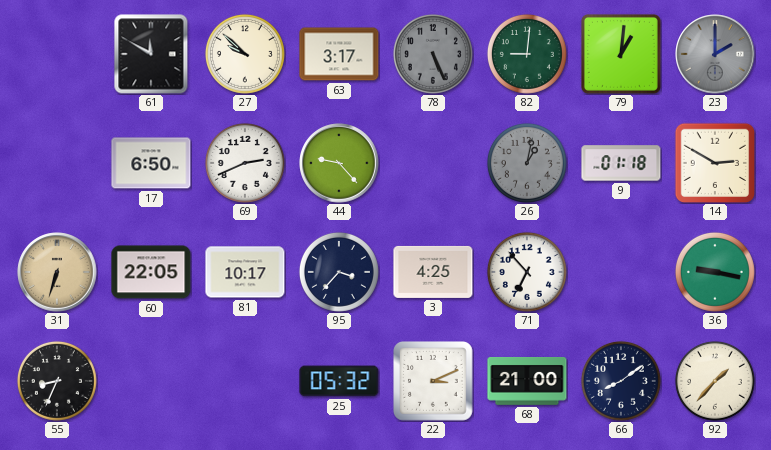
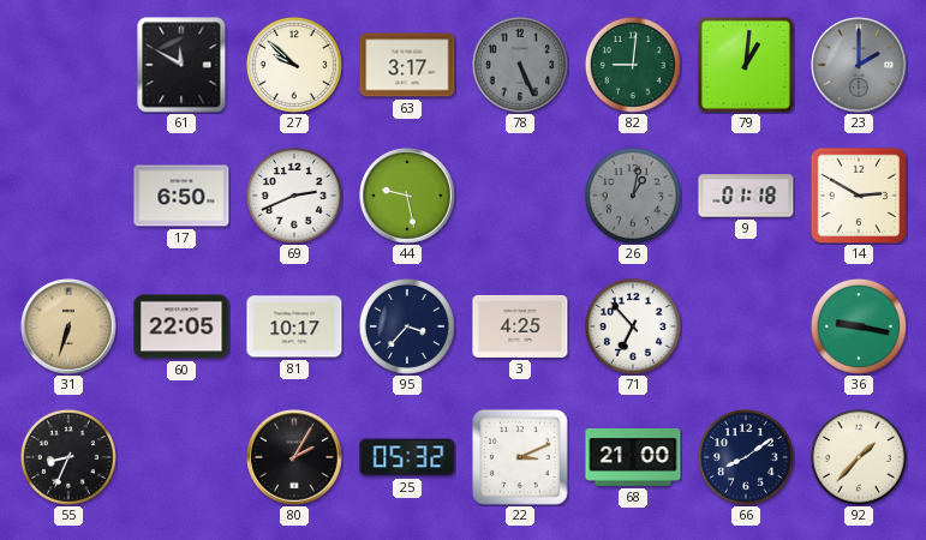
44: 9:23 -> 9:28
80: none -> 2:05
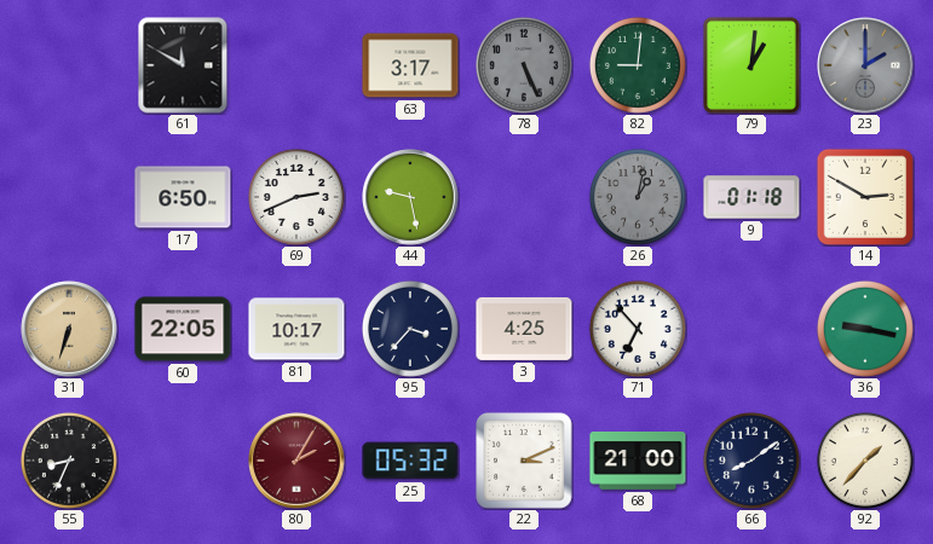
27: 9:52 -> none
80 dial: black -> burgundy
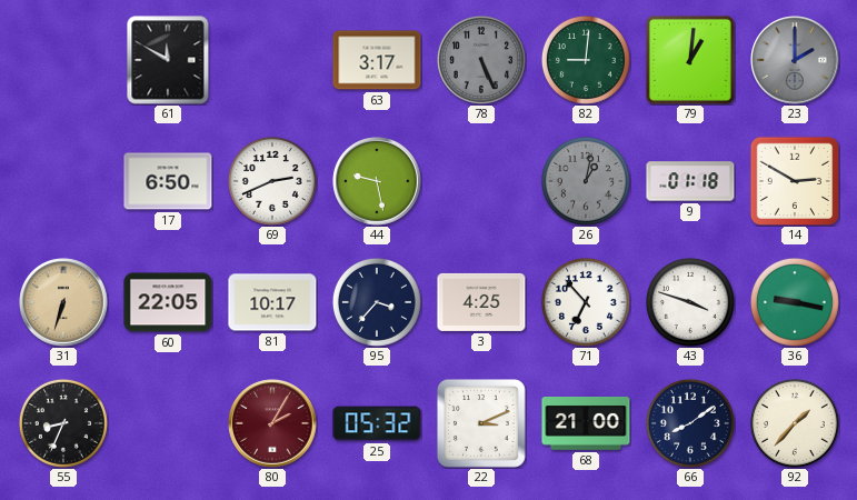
43: none -> 3:48
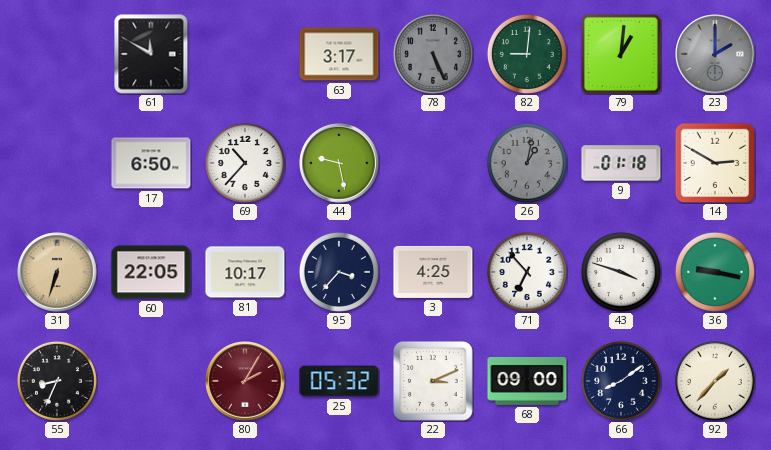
69: 2:41 -> 10:37
68: 21:00 -> 09:00
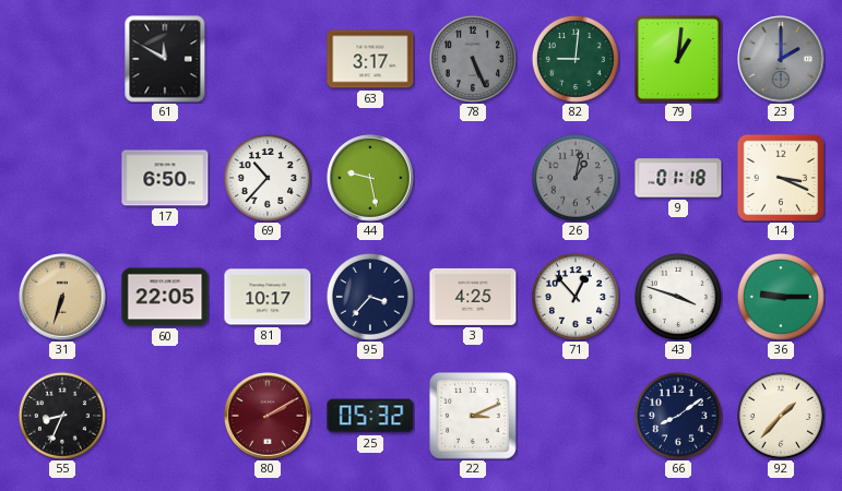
14: 2:50 -> 3:19
71: 6:53 -> 12:53
36: 9:17 -> 9:15
80: 2:05 -> 2:10
68: 09:00 -> none
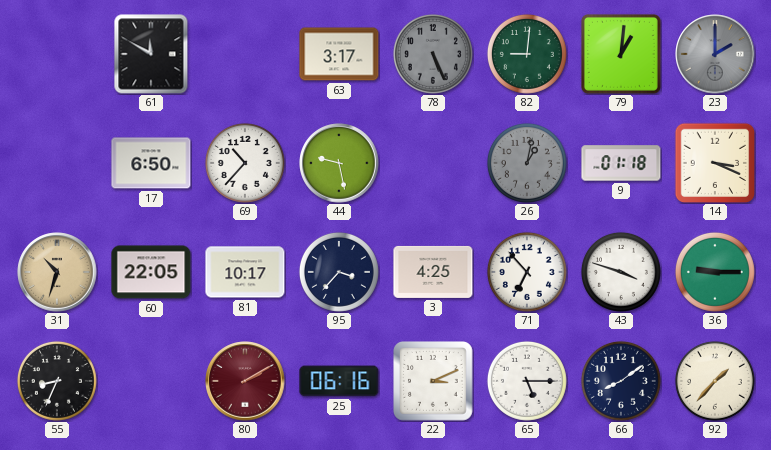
31: 6:33 -> 10:33
71: 12:53 -> 6:53
25: 05:32 -> 06:16
65: none -> 5:15
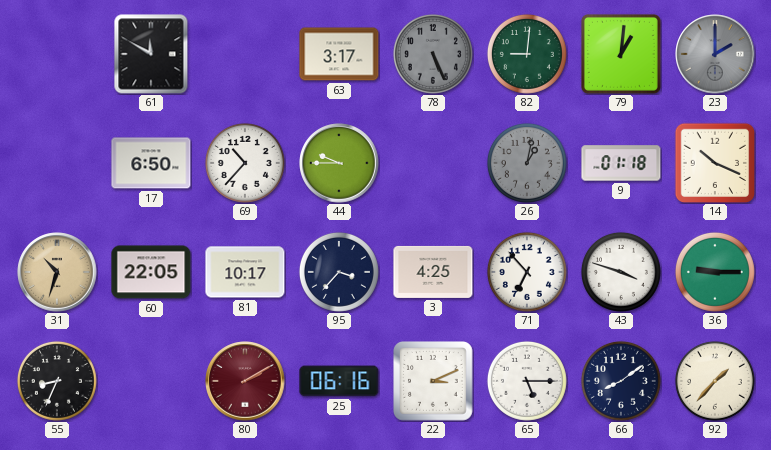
44: 9:28 -> 9:45
14: 3:19 -> 10:19
